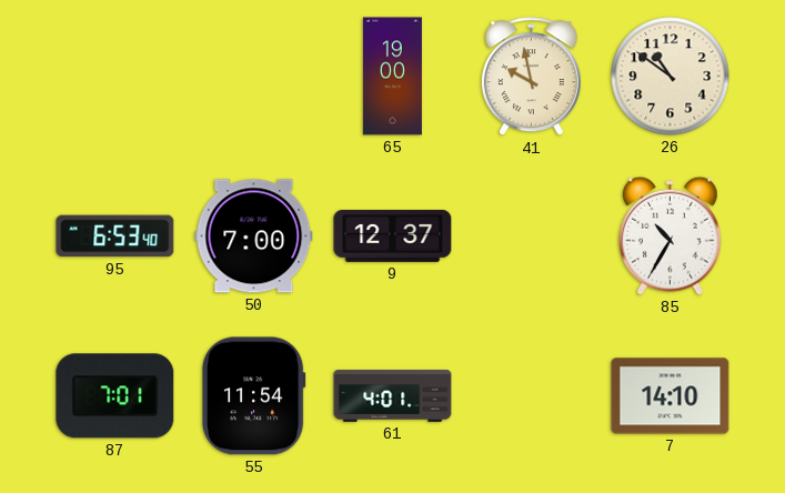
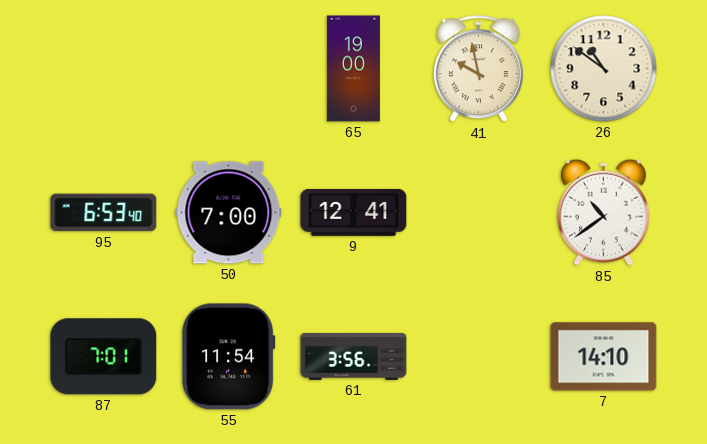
9: 12:37 -> 12:41
85: 10:35 -> 10:39
61: 4:01 -> 3:56
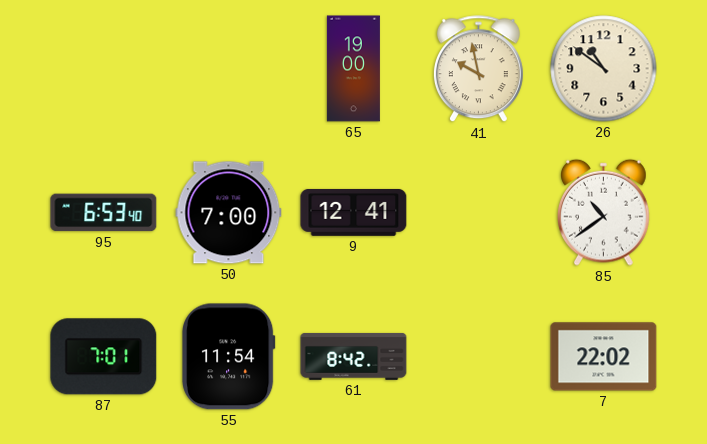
61: 3:56 -> 8:42
7: 14:10 -> 22:02
